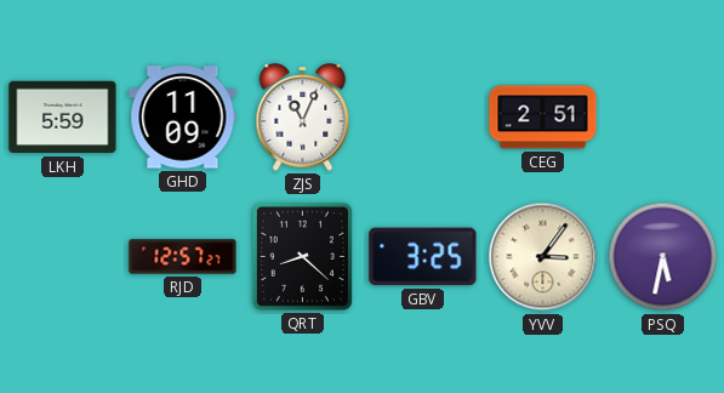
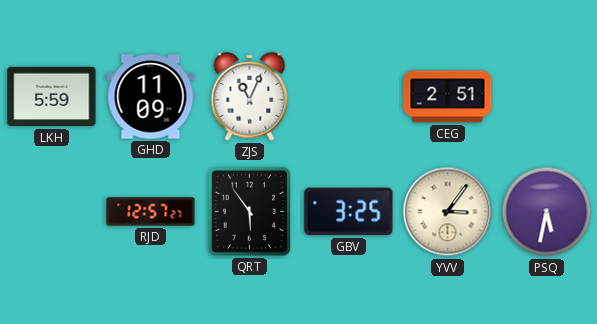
QRT: 8:22 -> 5:54
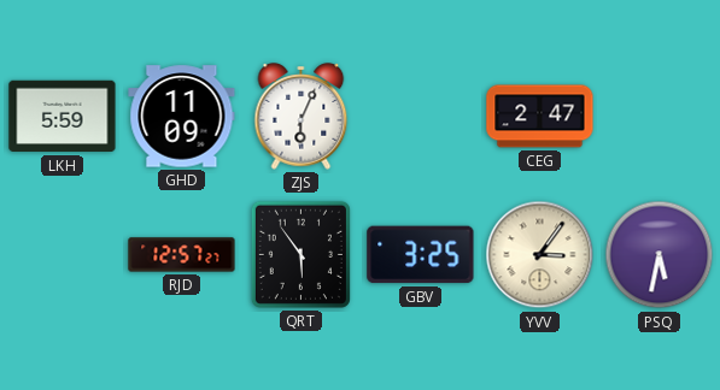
ZJS: 11:04 -> 6:04
CEG: 2:51 -> 2:47
